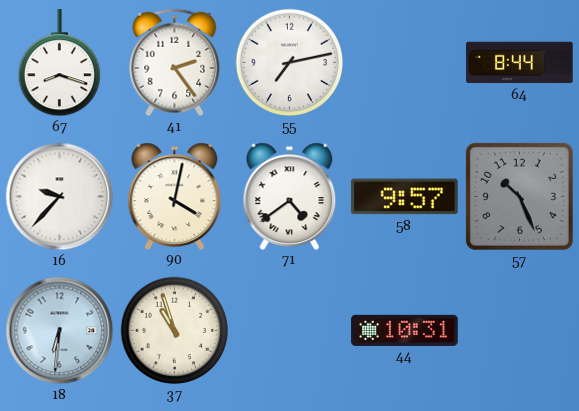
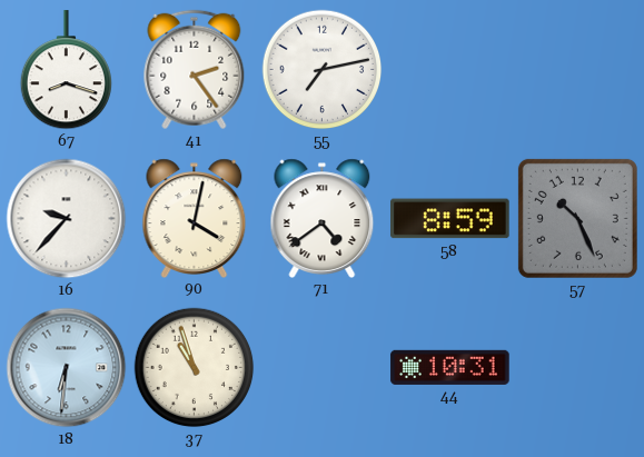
64: 8:44 -> none
58: 9:57 -> 8:59
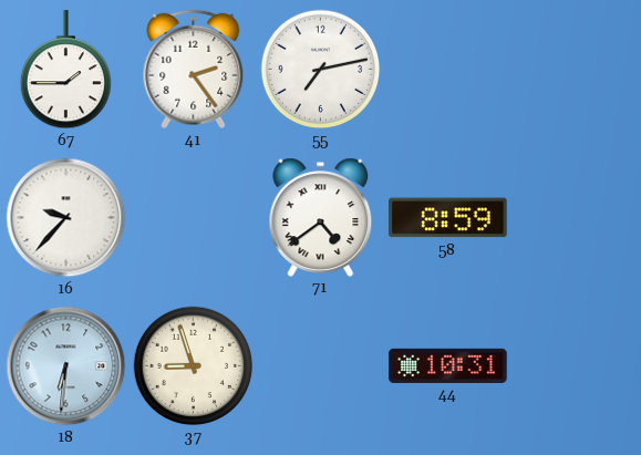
67: 8:18 -> 1:45
90: 4:02 -> none
57: 10:26 -> none
37: 10:57 -> 8:57
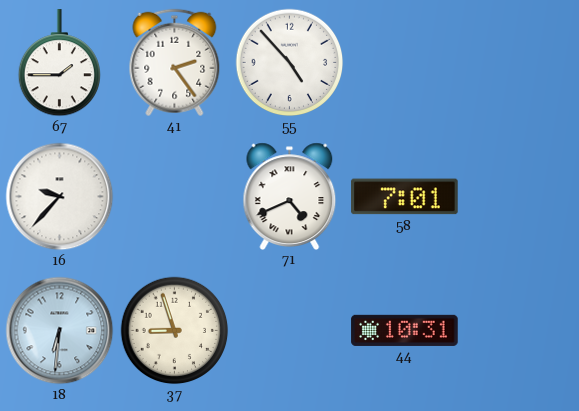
55: 7:13 -> 4:53
71: 4:39 -> 4:41
58: 8:59 -> 7:01
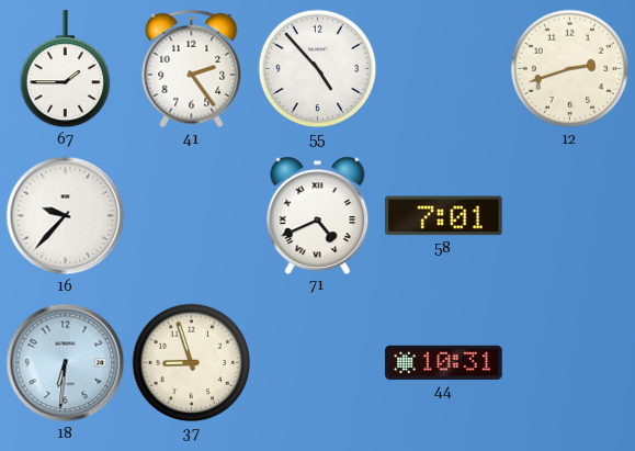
12: none -> 2:42
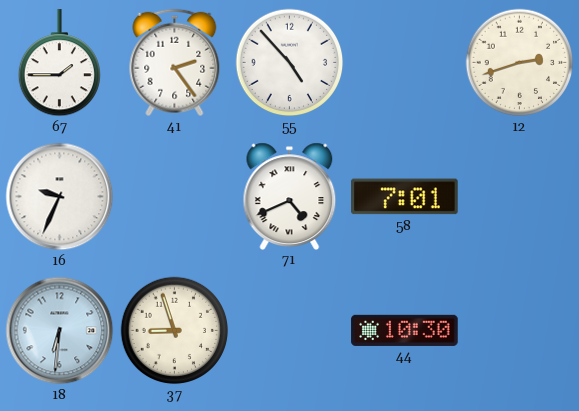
16: 9:37 -> 9:34
44: 10:31 -> 10:30
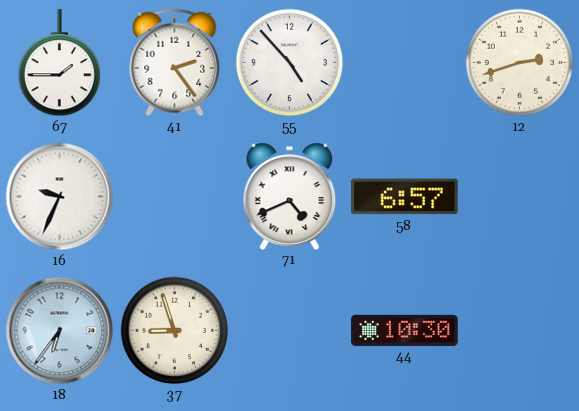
58: 7:01 -> 6:57
18: 6:31 -> 6:36
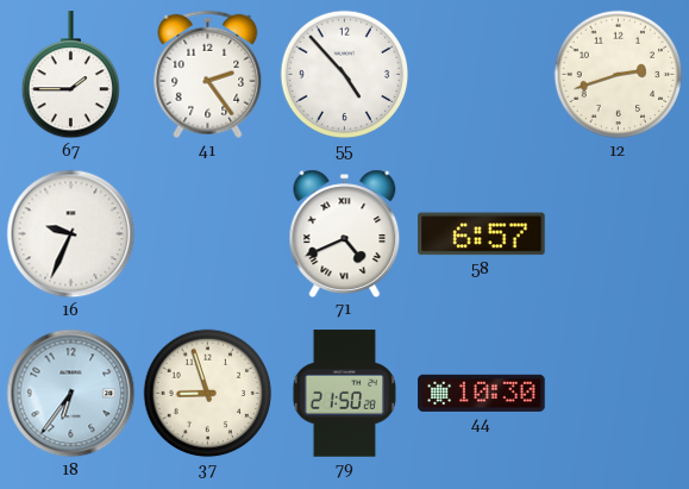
79: none -> 21:50
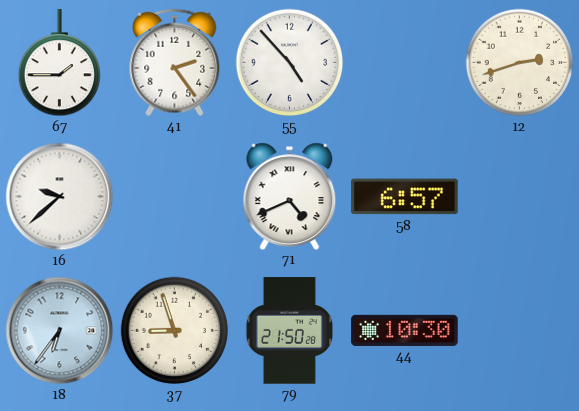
16: 9:34 -> 9:38
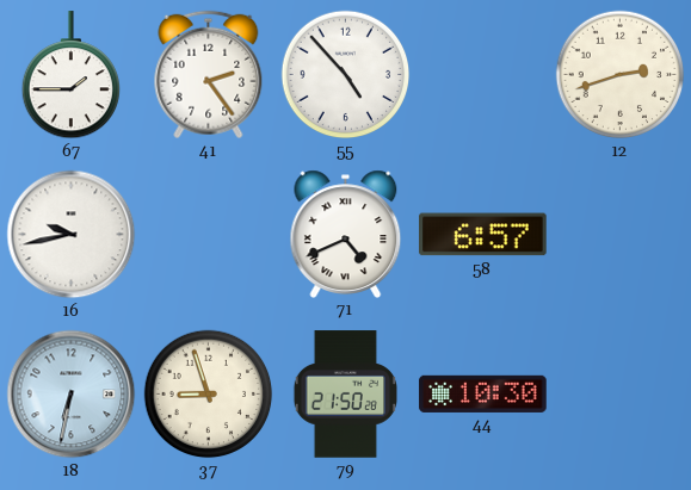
16: 9:38 -> 9:43
18: 6:36 -> 6:32
